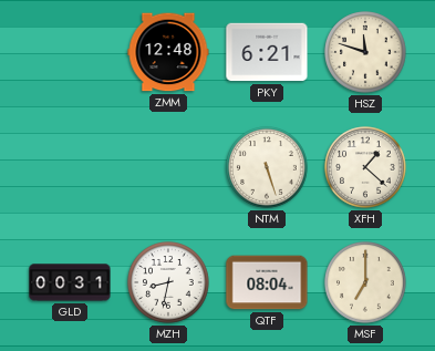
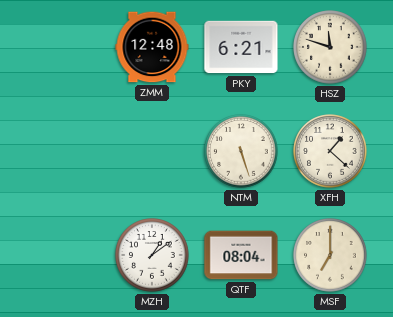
GLD: 00:31 -> none
MZH: 8:32 -> 1:09
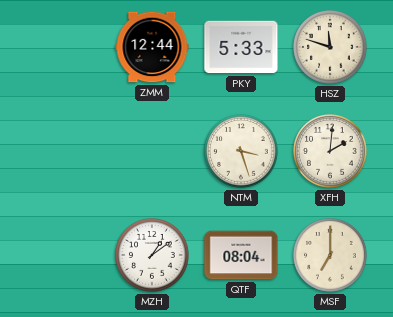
ZMM: 12:48 -> 12:44
PKY: 6:21 -> 5:33
NTM: 5:27 -> 3:27
XFH: 1:22 -> 2:01
